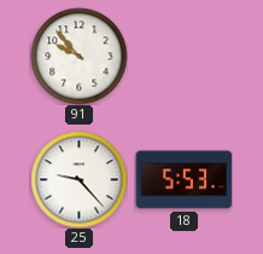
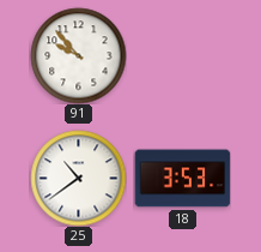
25: 9:23 -> 10:39
18: 5:53 -> 3:53
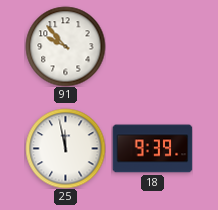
25: 10:39 -> 11:58
18: 3:53 -> 9:39
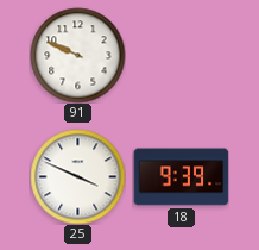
91: 9:53 -> 9:49
25: 11:58 -> 3:49
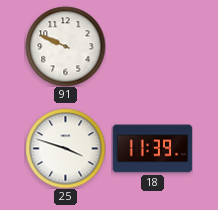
25: 3:49 -> 3:48
18: 9:39 -> 11:39
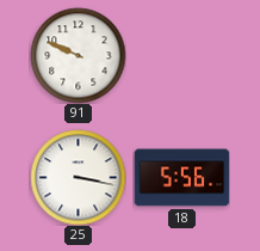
25: 3:48 -> 3:17
18: 11:39 -> 5:56
